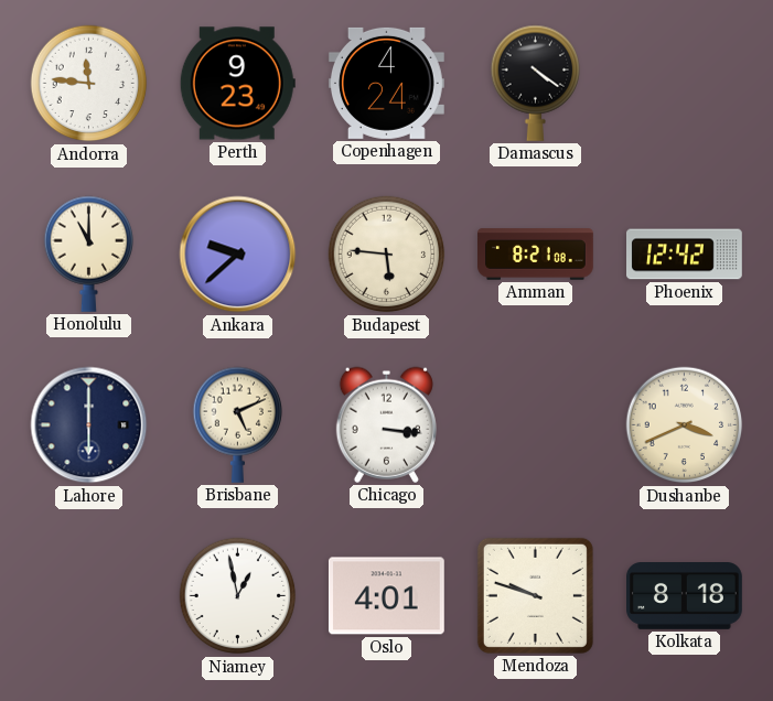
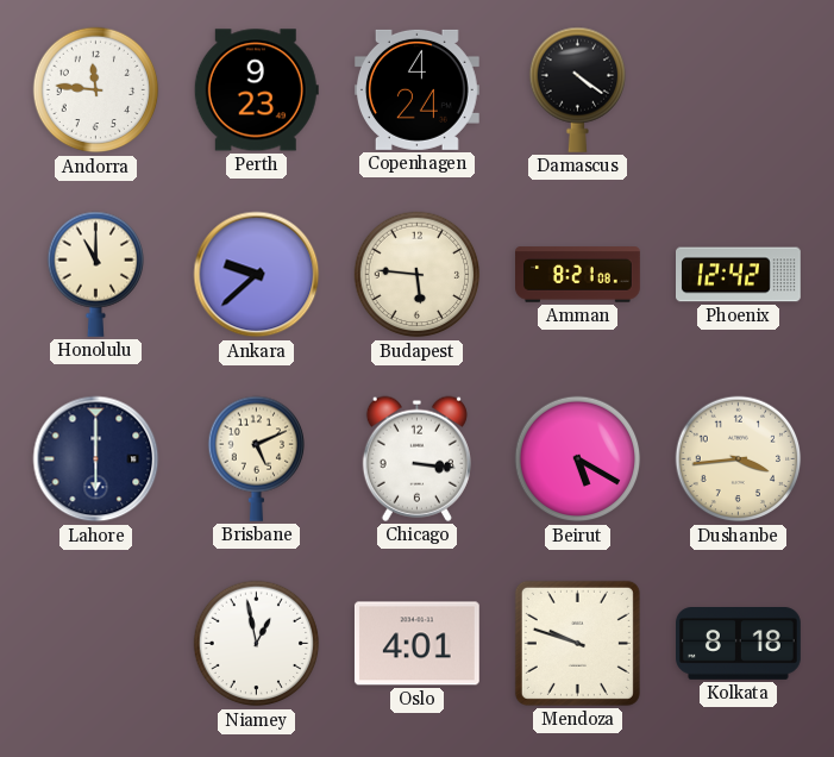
Beirut: none -> 5:20
Dushanbe: 3:41 -> 3:44
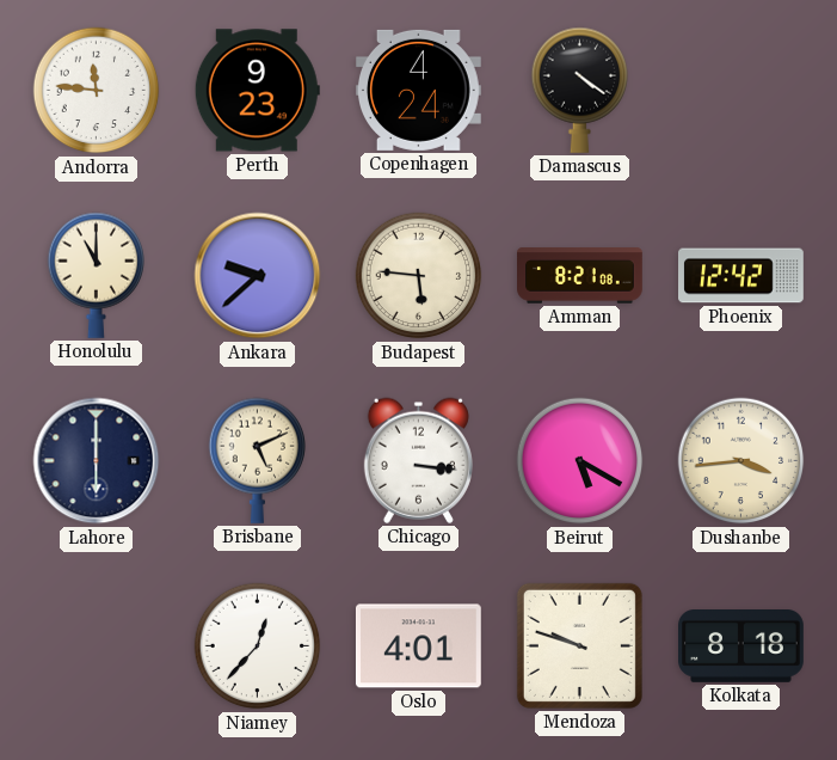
Niamey: 12:58 -> 12:37
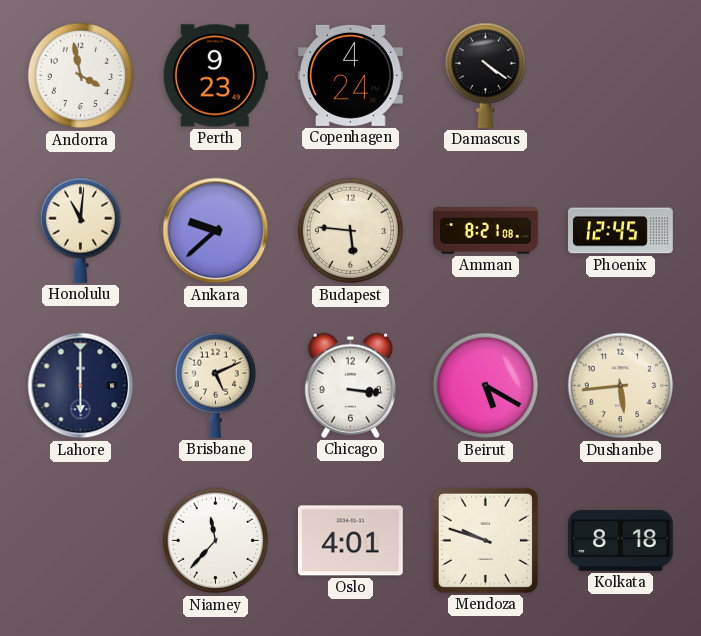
Andorra: 11:46 -> 3:58
Honolulu: 11:00 -> 11:01
Phoenix: 12:42 -> 12:45
Dushanbe: 3:44 -> 5:44
Niamey: 12:37 -> 11:37
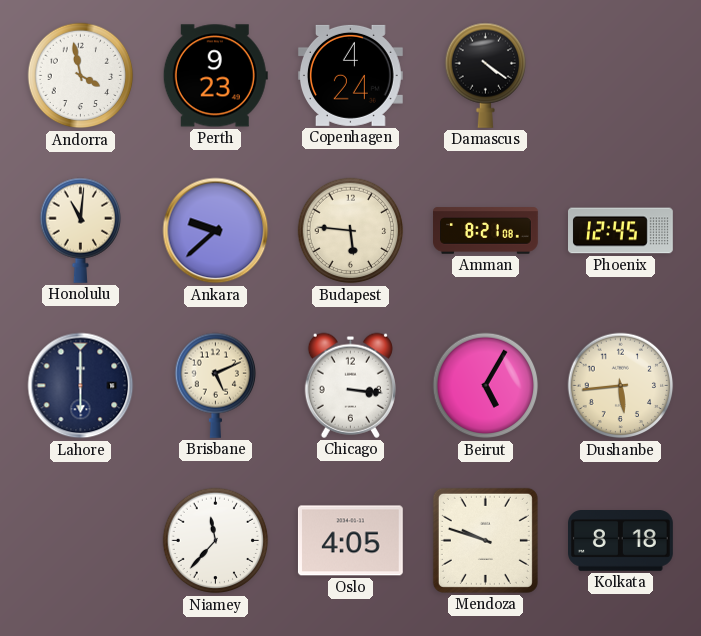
Beirut: 5:20 -> 5:05
Oslo: 4:01 -> 4:05
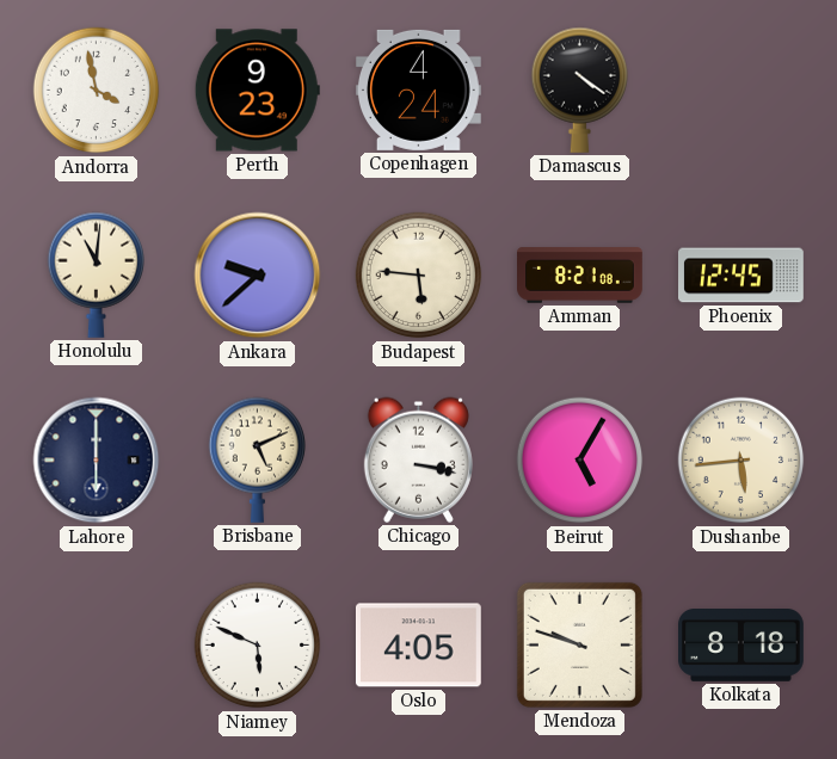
Chicago: 3:16 -> 3:17
Niamey: 11:37 -> 5:49
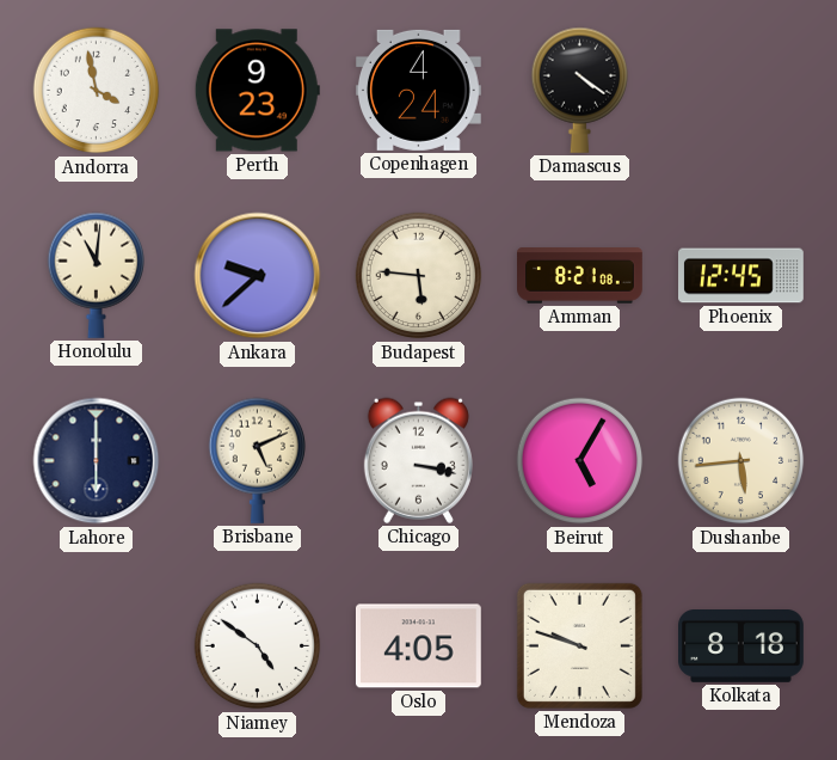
Niamey: 5:49 -> 4:51
